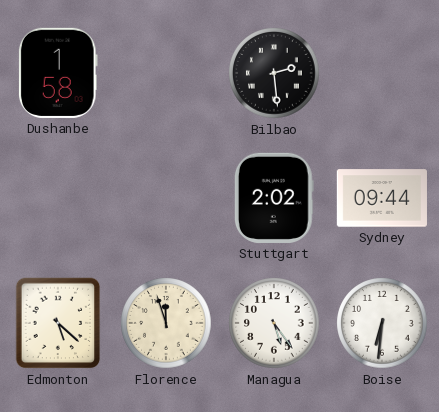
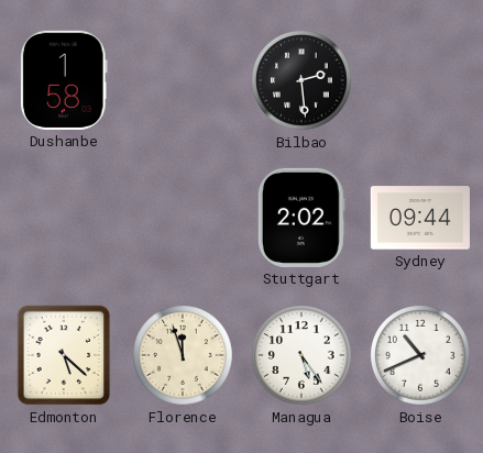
Boise: 6:31 -> 10:41
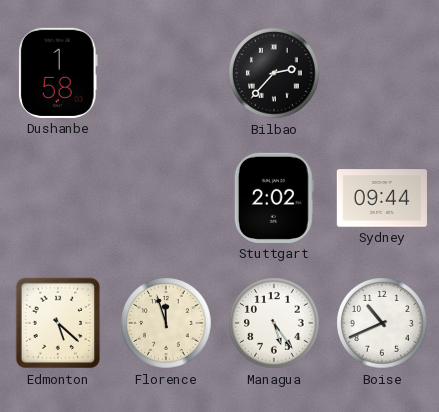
Bilbao: 2:29 -> 2:37
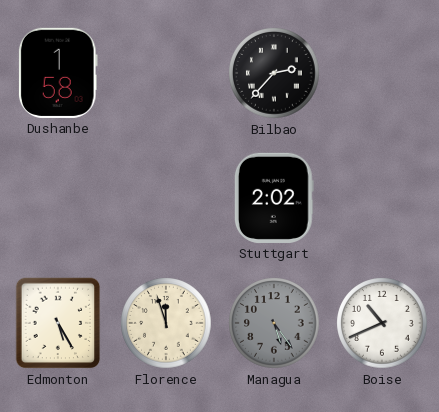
Sydney: 09:44 -> none
Edmonton: 5:22 -> 5:25
Managua dial: white -> grey
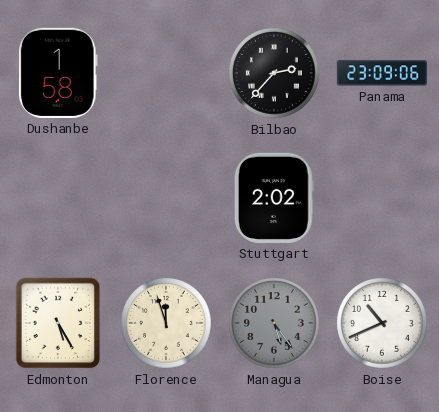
Panama: none -> 23:09
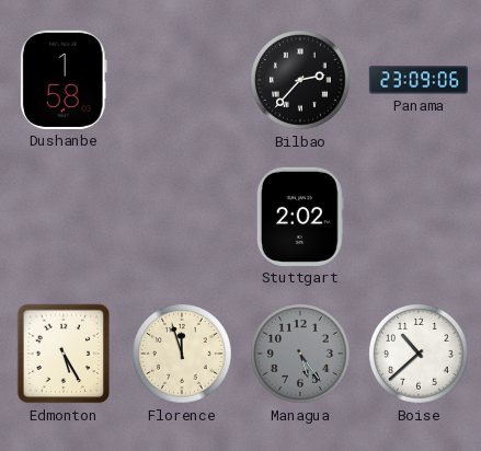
Boise: 10:41 -> 10:38
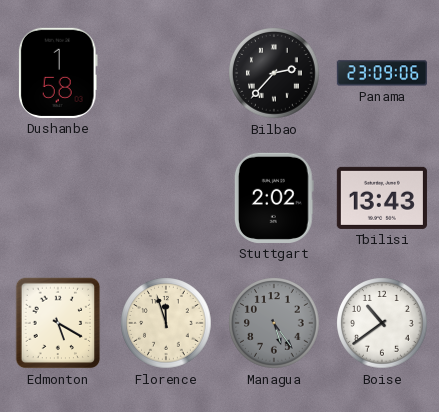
Tbilisi: none -> 13:43
Edmonton: 5:25 -> 5:20
Boise: 10:38 -> 10:39
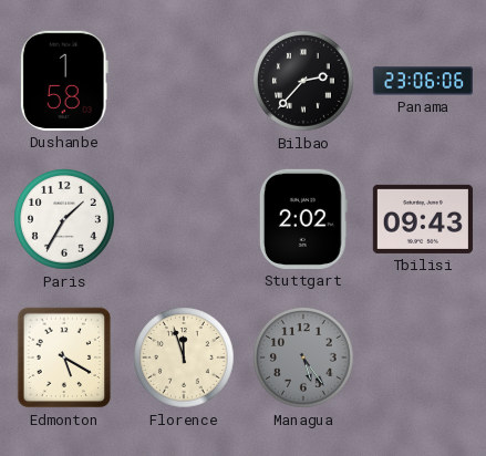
Panama: 23:09 -> 23:06
Paris: none -> 1:35
Tbilisi: 13:43 -> 09:43
Boise: 10:39 -> none
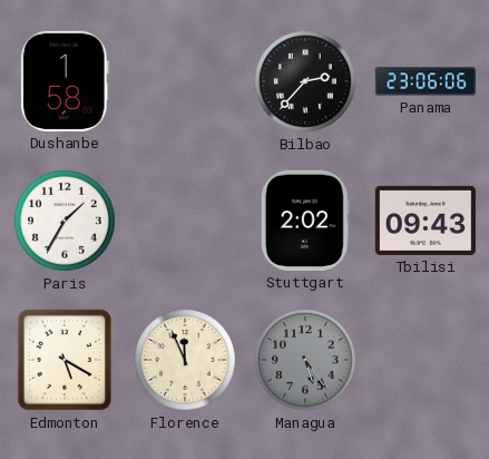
Florence: 11:57 -> 11:56
